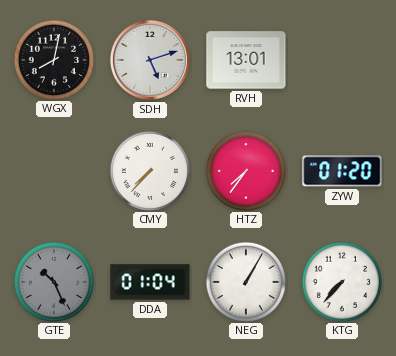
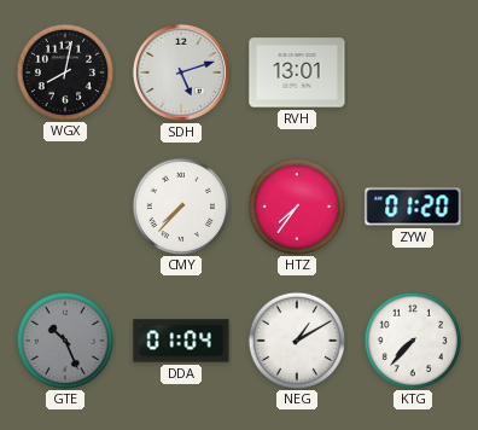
NEG: 1:05 -> 1:10
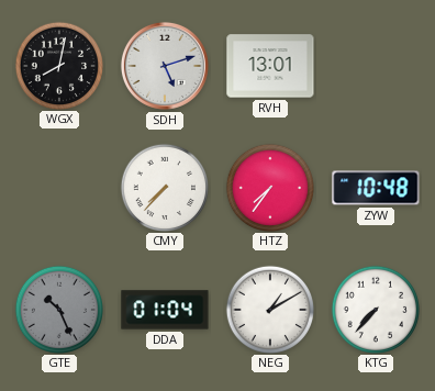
ZYW: 01:20 -> 10:48
